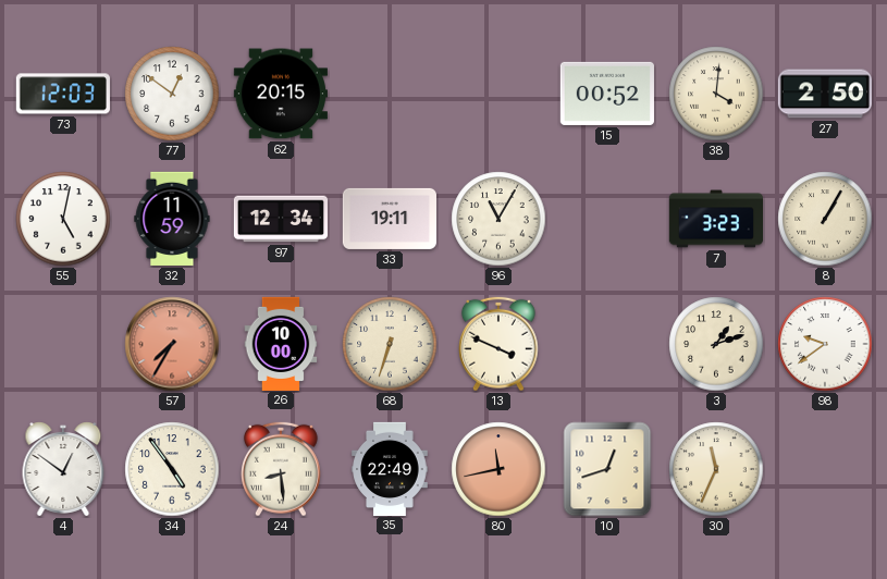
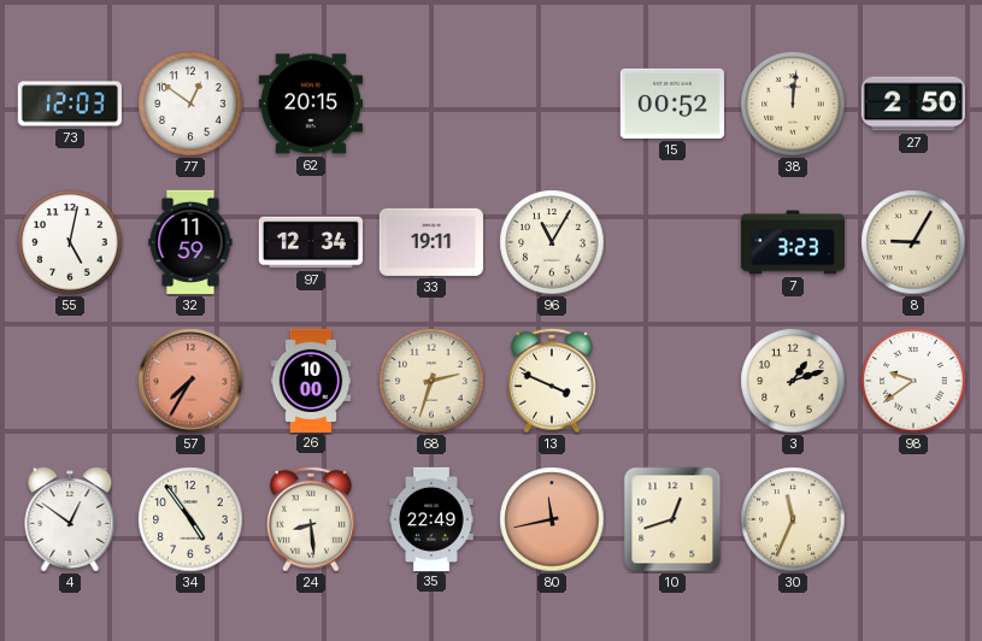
38: 4:01 -> 12:01
8: 1:05 -> 9:05
68: 6:33 -> 2:33
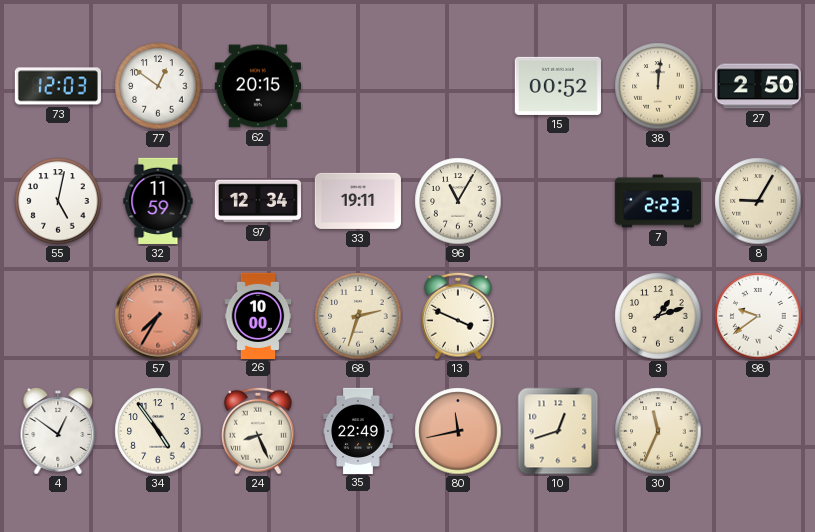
7: 3:23 -> 2:23
24: 8:29 -> 8:26
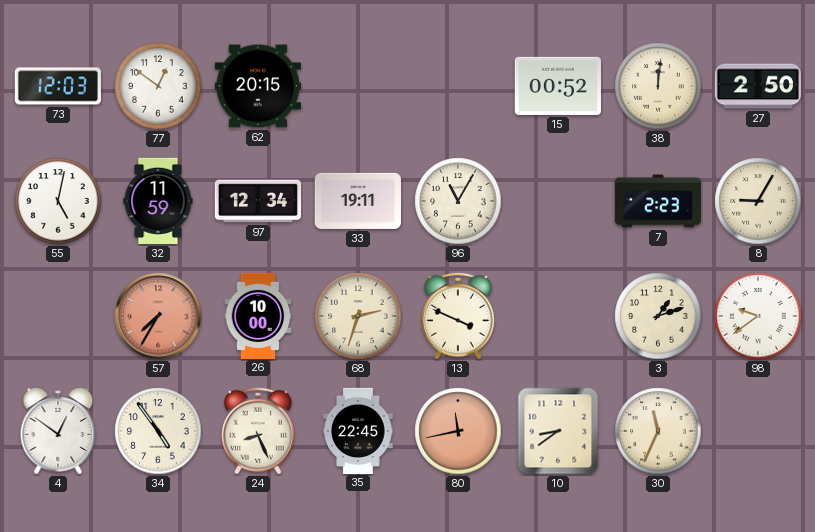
35: 22:49 -> 22:45
10: 12:42 -> 8:39
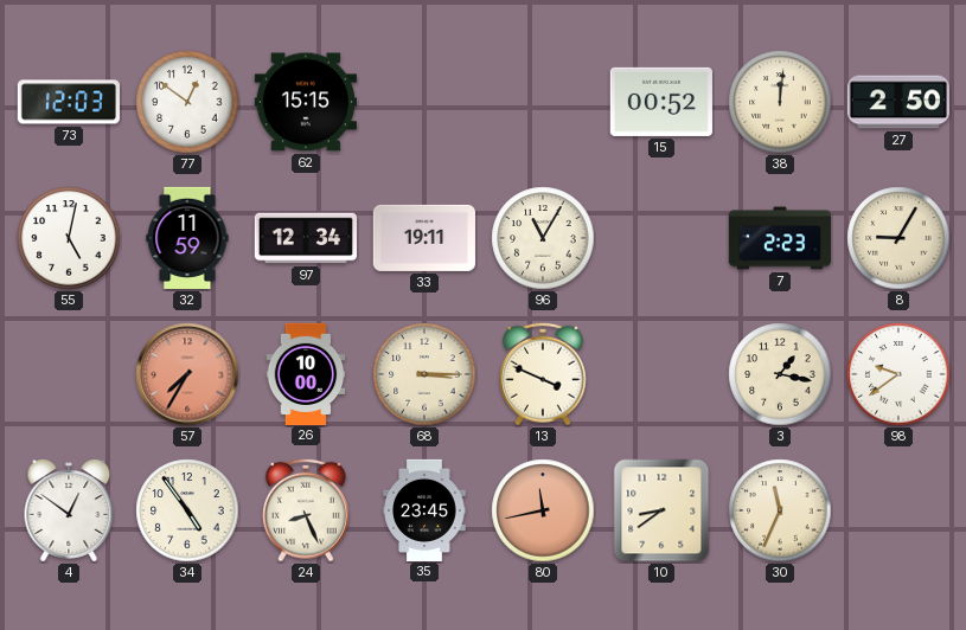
62: 20:15 -> 15:15
68: 2:33 -> 3:15
3: 1:12 -> 1:17
35: 22:45 -> 23:45
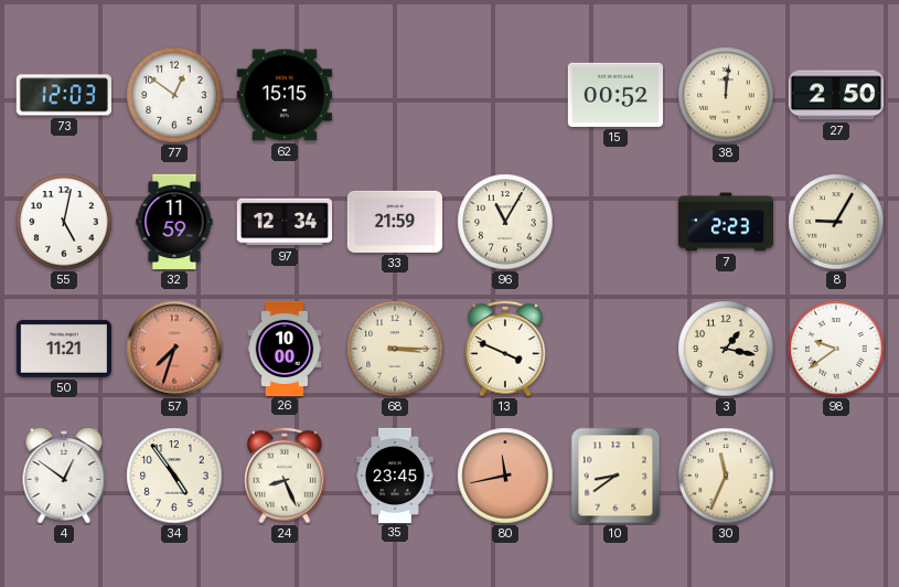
33: 19:11 -> 21:59
50: none -> 11:21
57: 7:35 -> 7:33
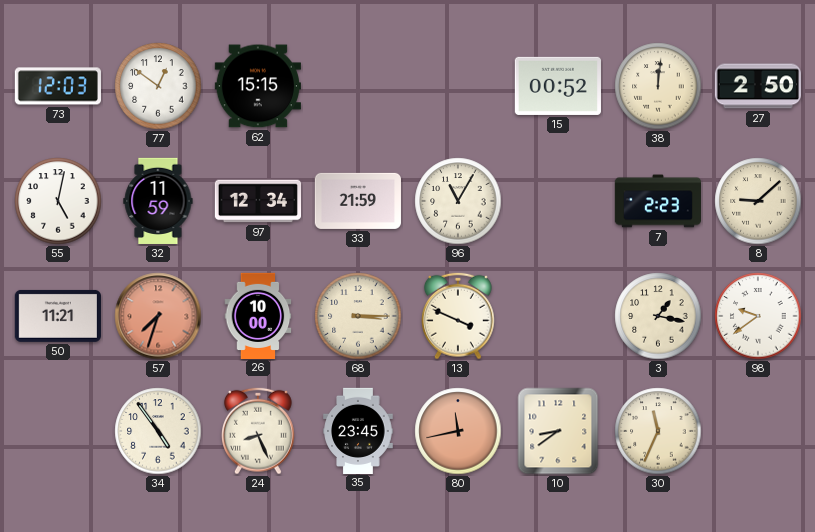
8: 9:05 -> 9:08
4: 12:51 -> none
